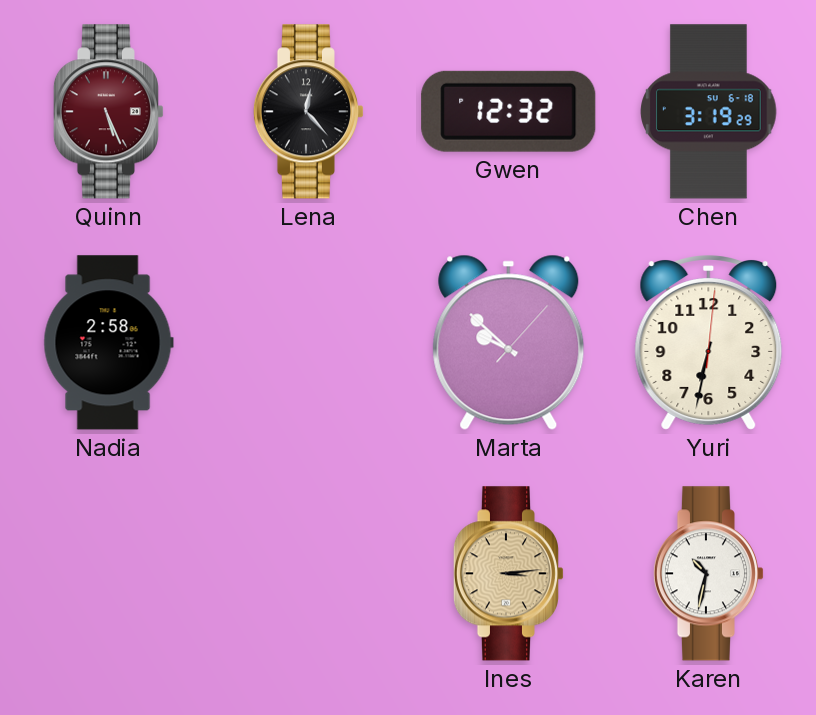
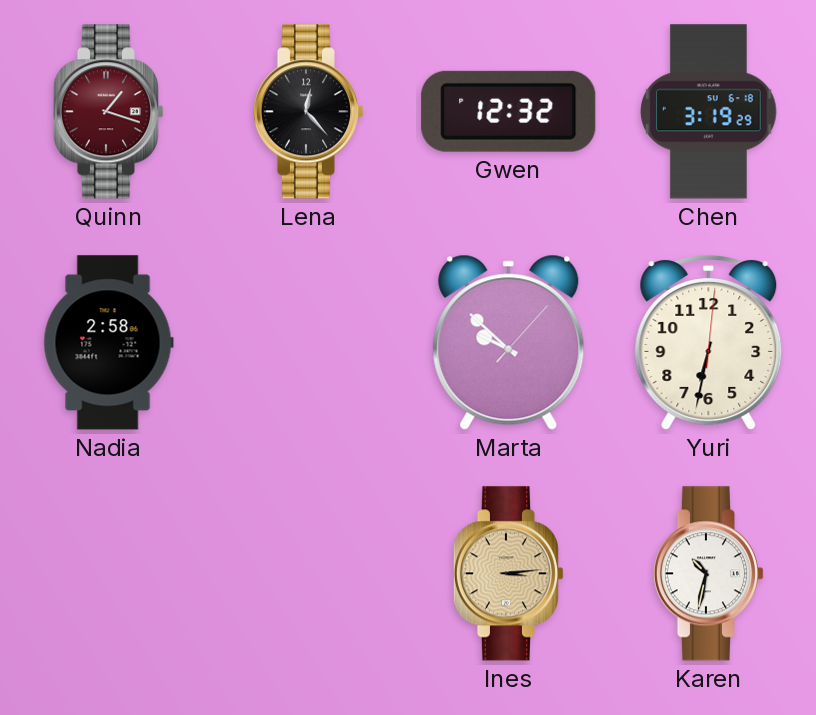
Quinn: 5:26 -> 1:18
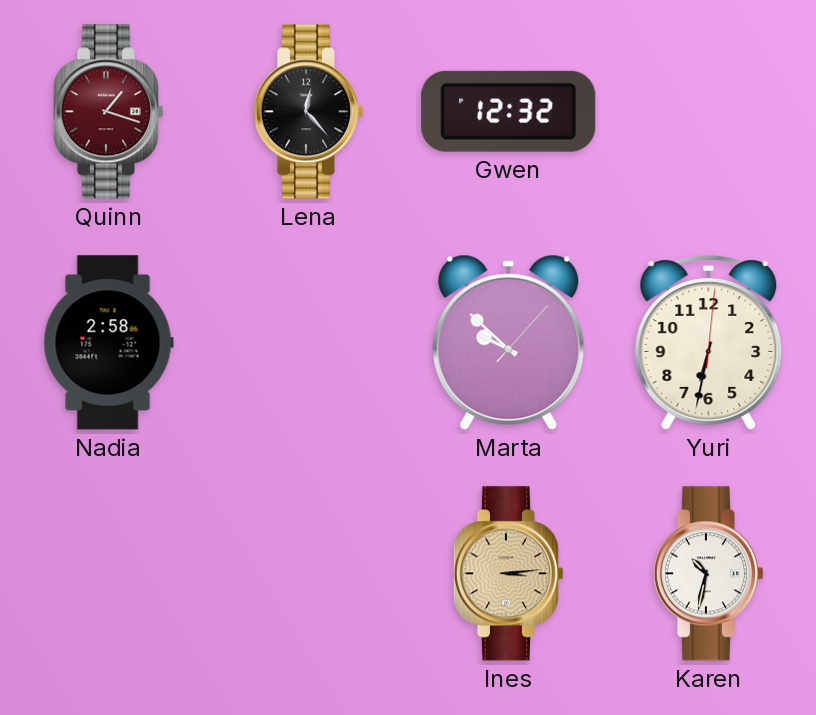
Chen: 3:19 -> none
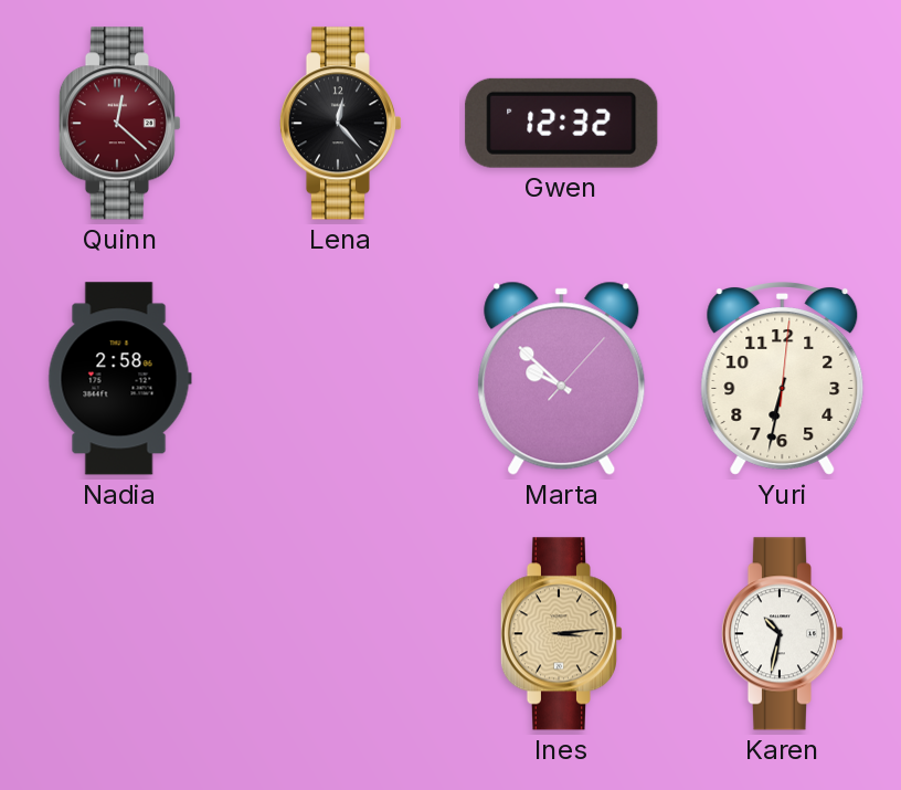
Quinn: 1:18 -> 12:22
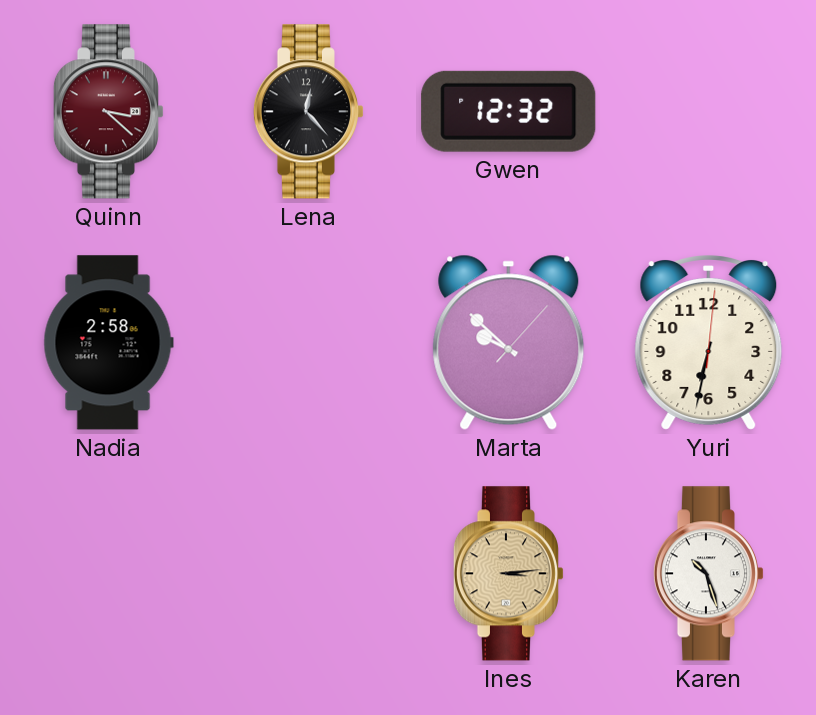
Quinn: 12:22 -> 3:22
Karen: 10:32 -> 10:27
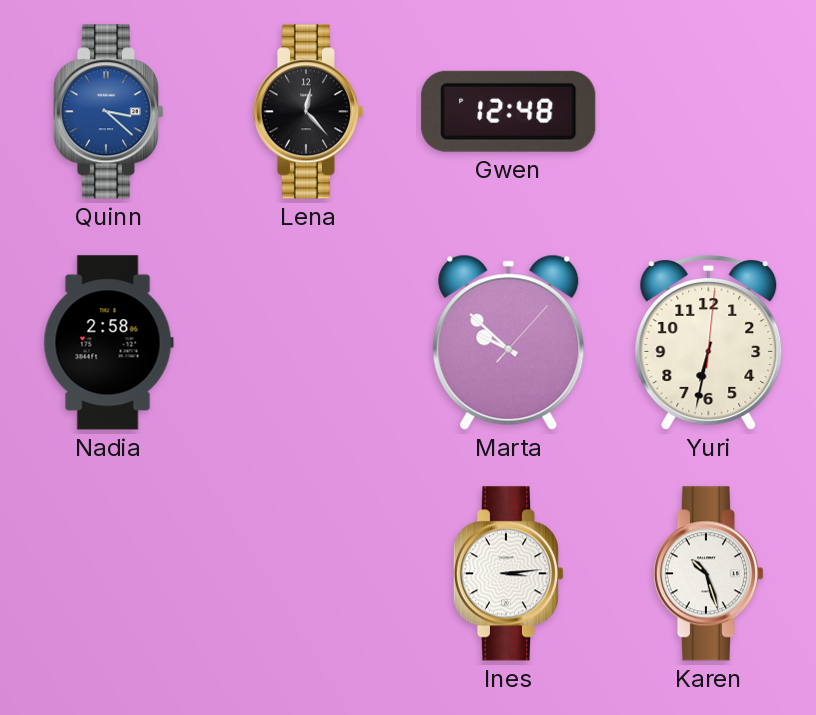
Quinn dial: burgundy -> blue
Gwen: 12:32 -> 12:48
Ines dial: champagne -> white
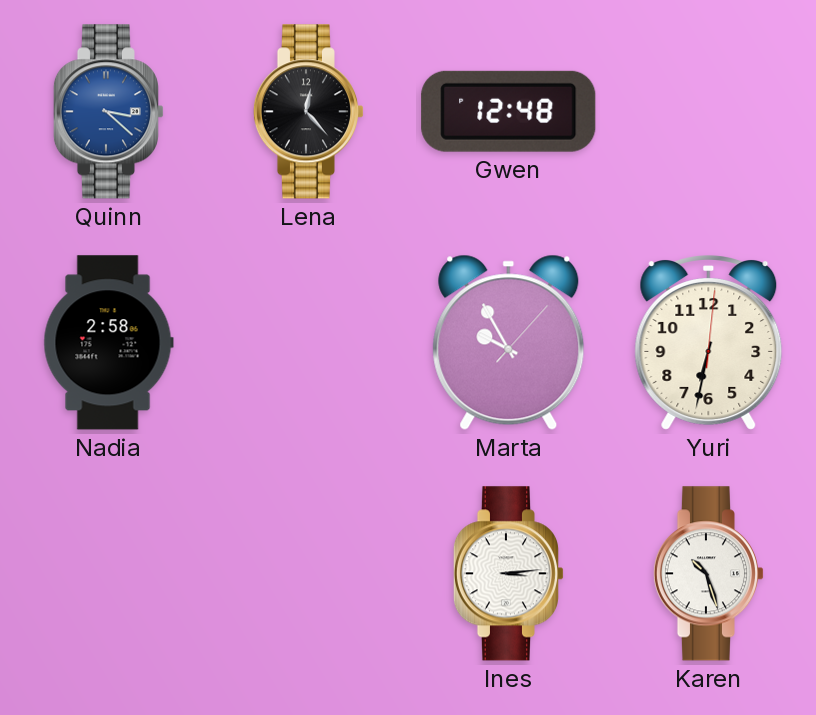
Marta: 9:52 -> 9:55
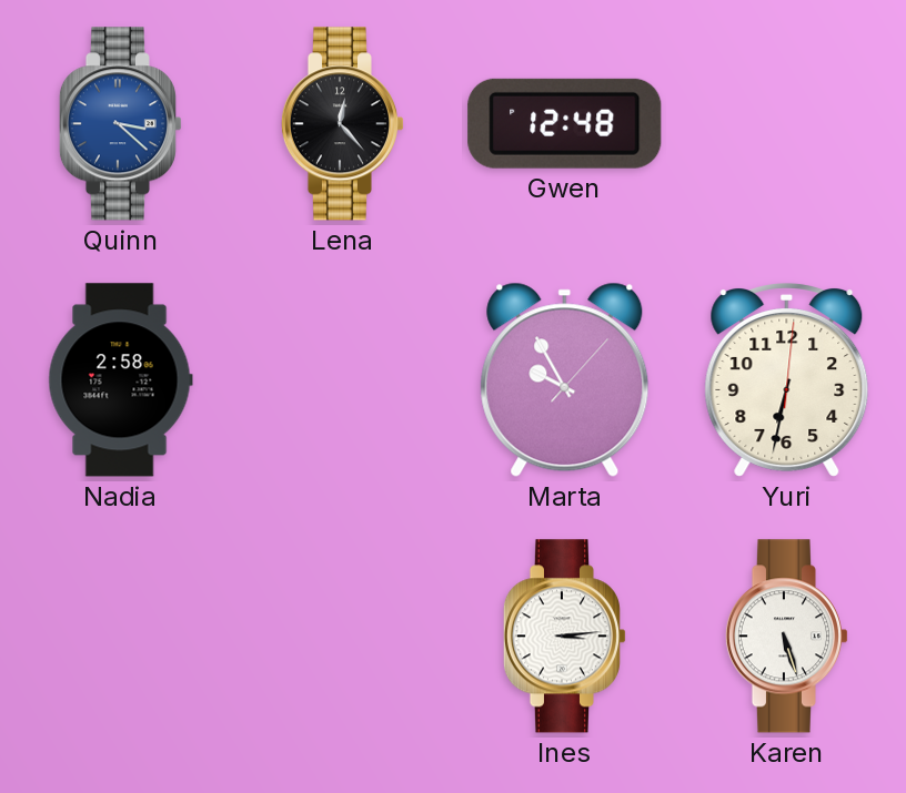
Karen: 10:27 -> 5:27
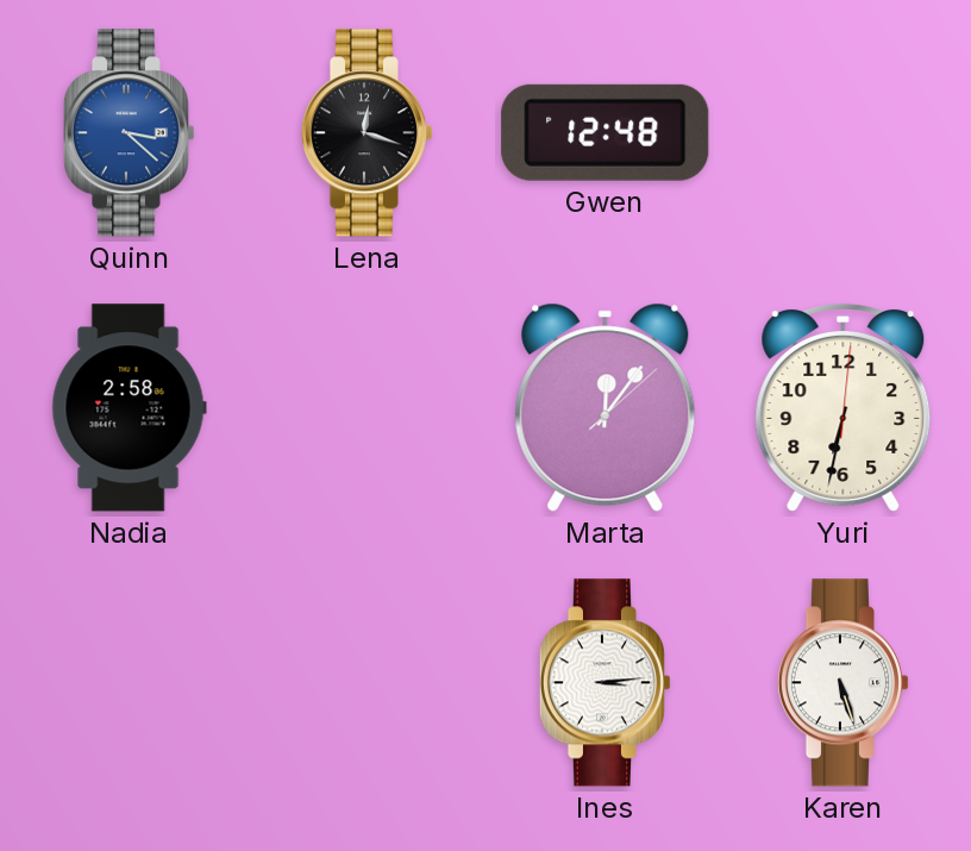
Lena: 12:23 -> 12:18
Marta: 9:55 -> 12:06
